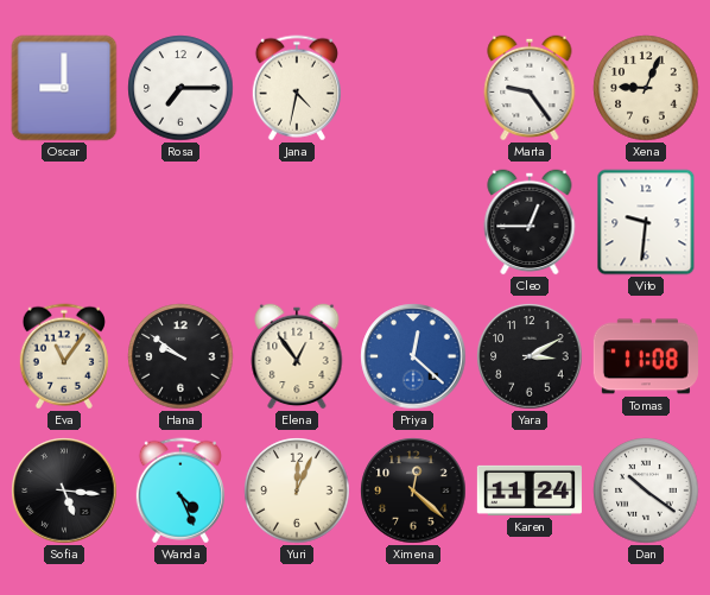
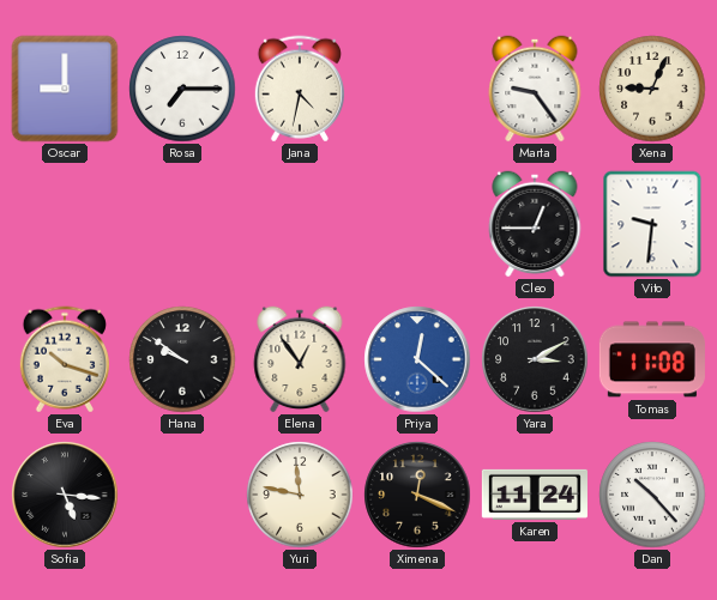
Eva: 11:06 -> 10:18
Wanda: 4:26 -> none
Yuri: 12:04 -> 11:47
Ximena: 12:22 -> 12:19
Dan: 10:21 -> 10:23
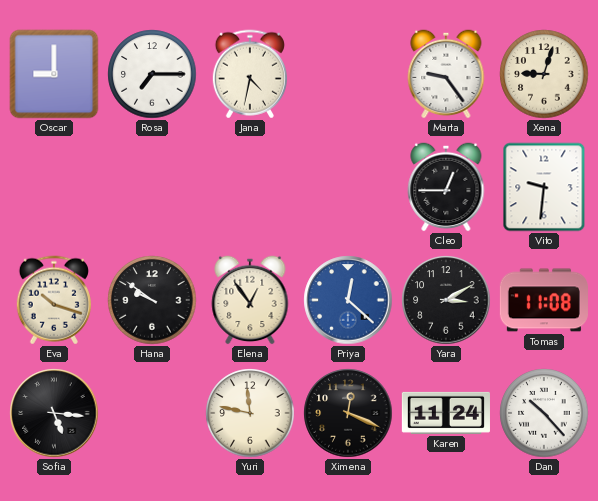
Xena: 9:04 -> 9:03
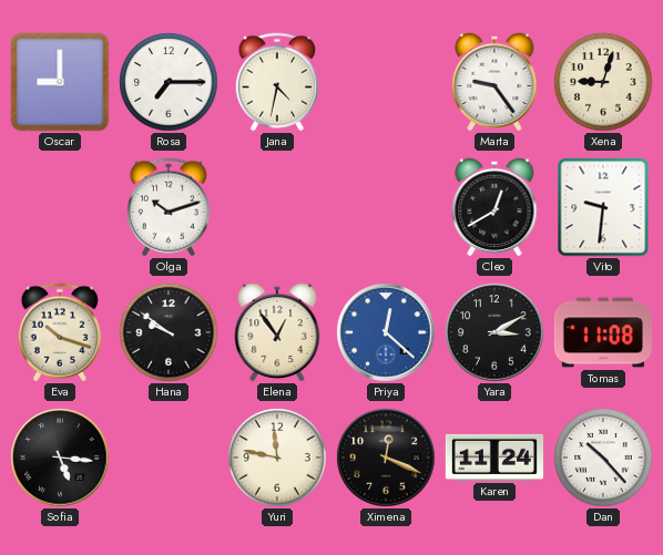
Olga: none -> 10:12
Cleo: 12:45 -> 12:40
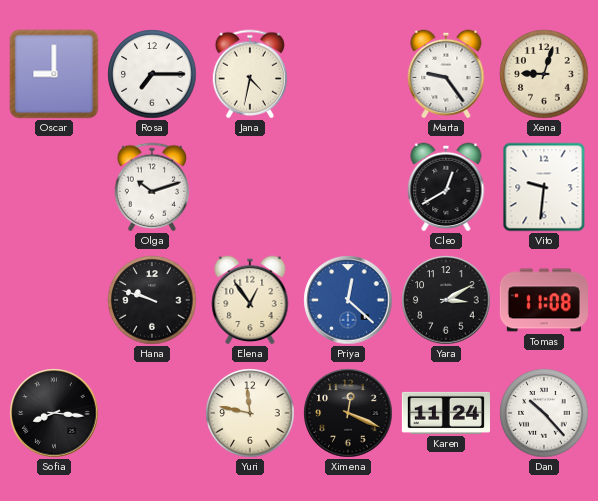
Eva: 10:18 -> none
Hana: 9:51 -> 9:48
Sofia: 5:16 -> 8:16
